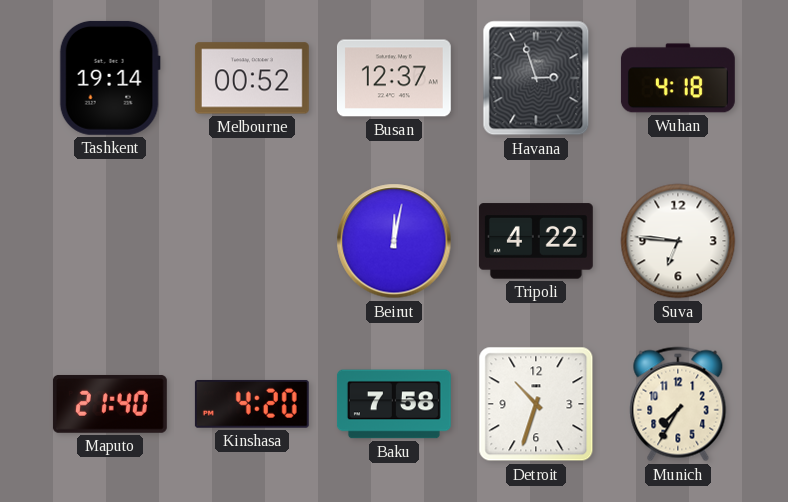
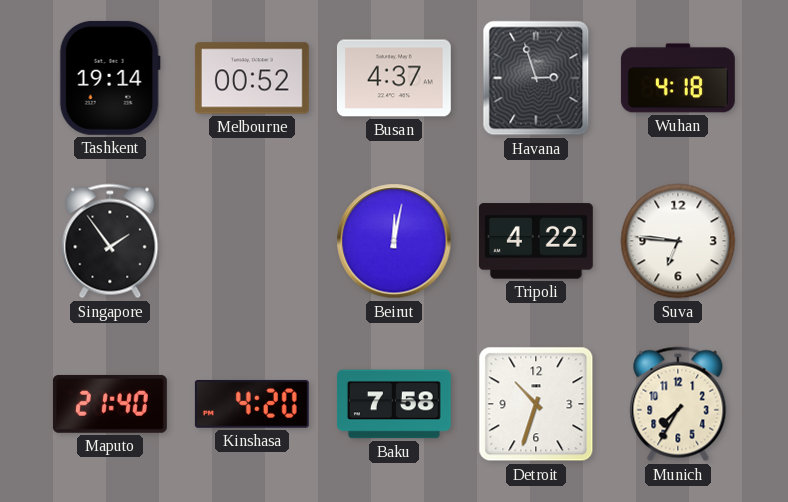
Busan: 12:37 -> 4:37
Singapore: none -> 1:54
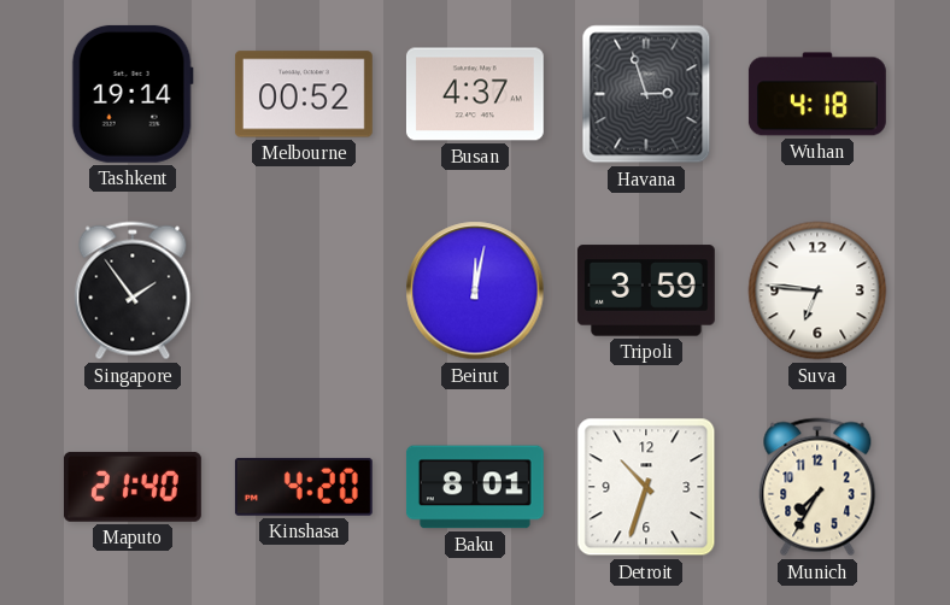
Tripoli: 4:22 -> 3:59
Baku: 7:58 -> 8:01
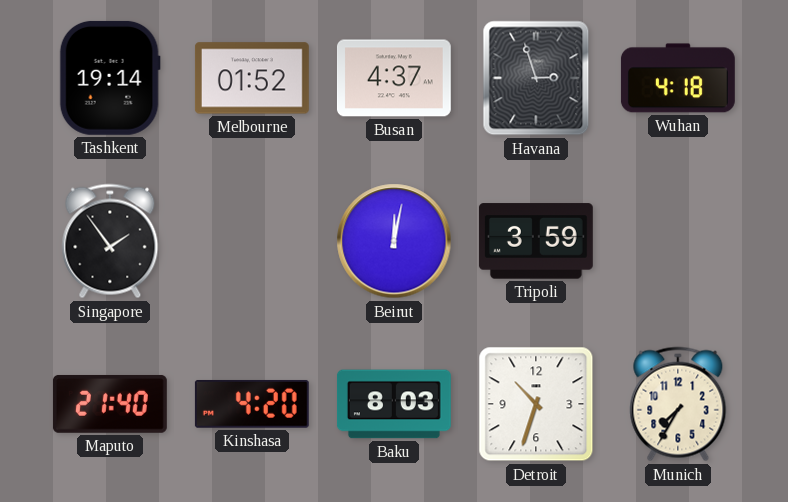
Melbourne: 00:52 -> 01:52
Suva: 6:46 -> none
Baku: 8:01 -> 8:03
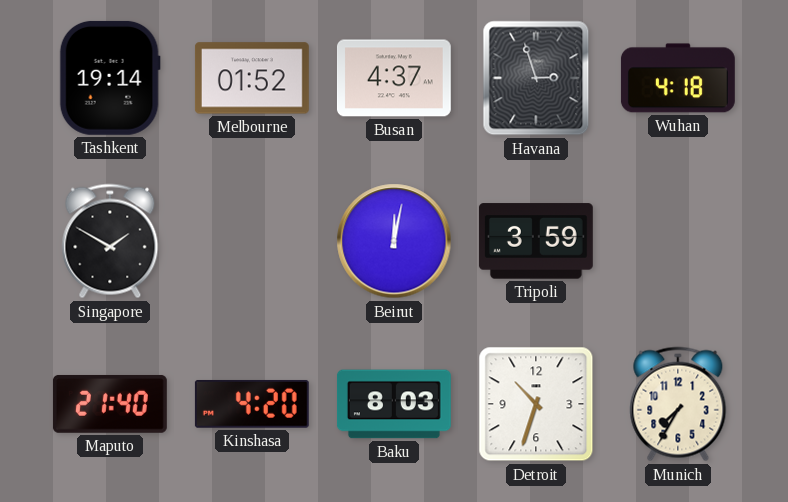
Singapore: 1:54 -> 1:50
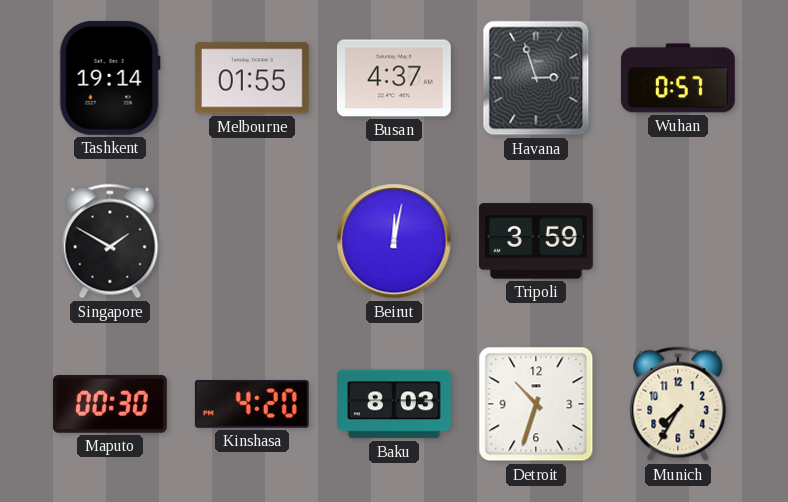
Melbourne: 01:52 -> 01:55
Wuhan: 4:18 -> 0:57
Maputo: 21:40 -> 00:30
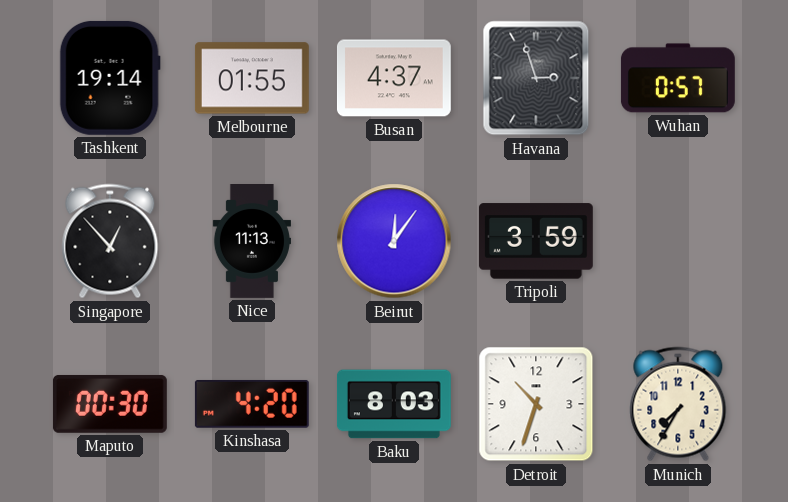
Singapore: 1:50 -> 12:53
Nice: none -> 11:13
Beirut: 12:02 -> 12:06
